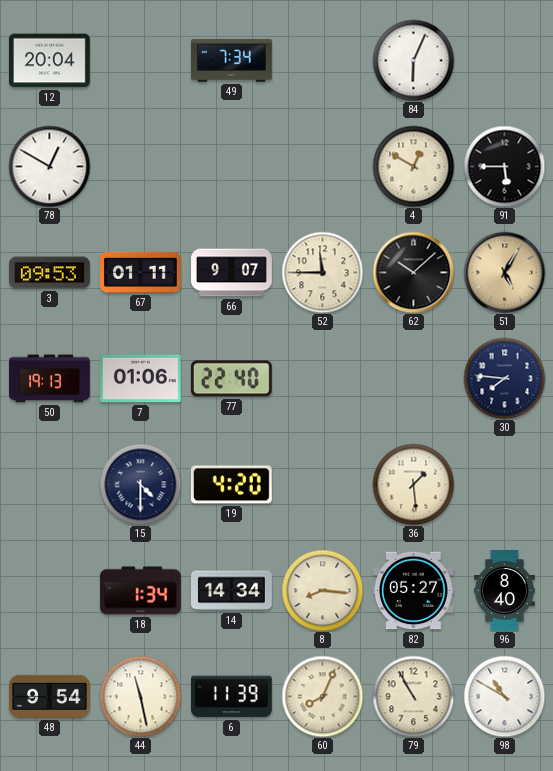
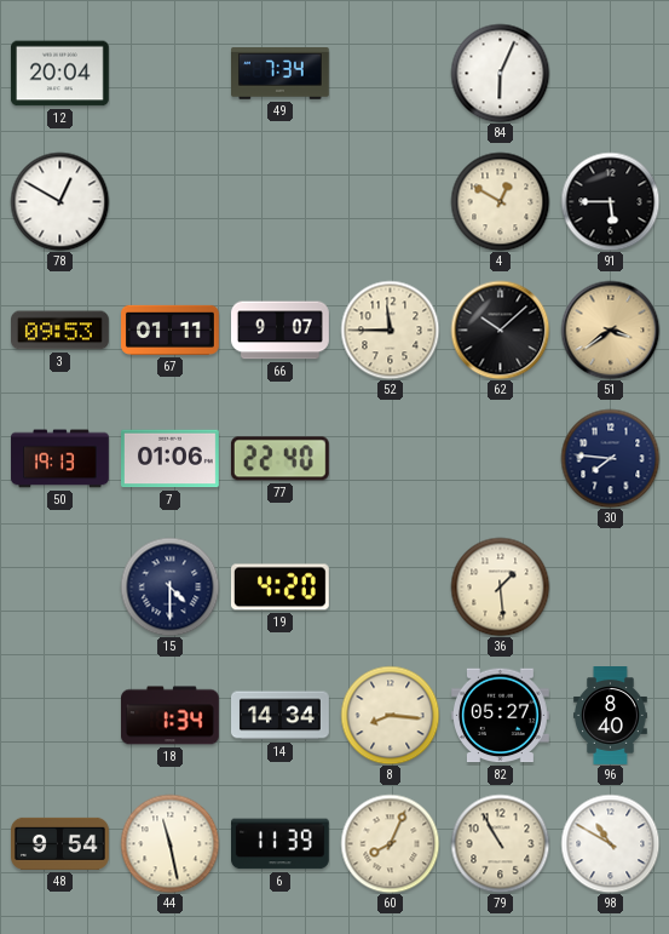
51: 5:05 -> 3:39
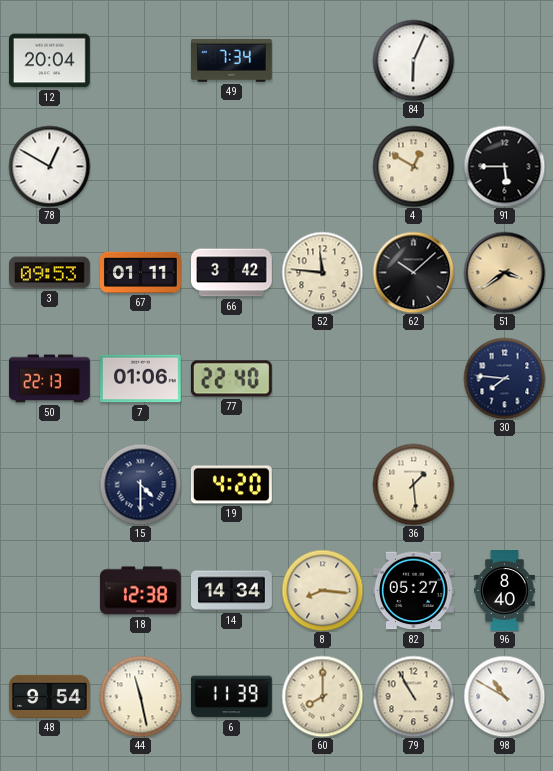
66: 9:07 -> 3:42
52: 11:45 -> 11:46
50: 19:13 -> 22:13
18: 1:34 -> 12:38
60: 8:04 -> 8:00
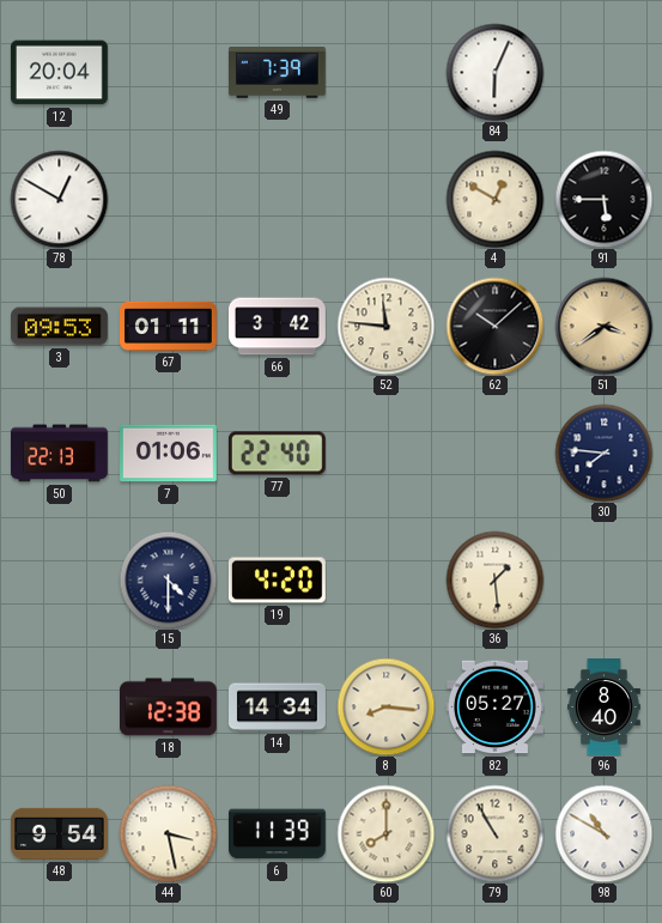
49: 7:34 -> 7:39
44: 11:28 -> 3:28
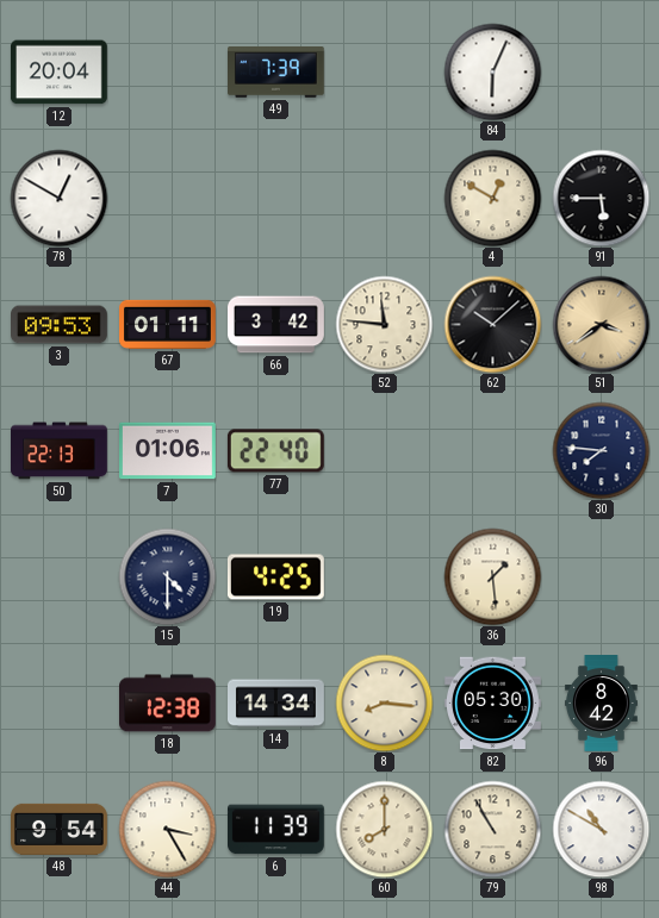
19: 4:20 -> 4:25
82: 05:27 -> 05:30
96: 8:40 -> 8:42
44: 3:28 -> 3:25
